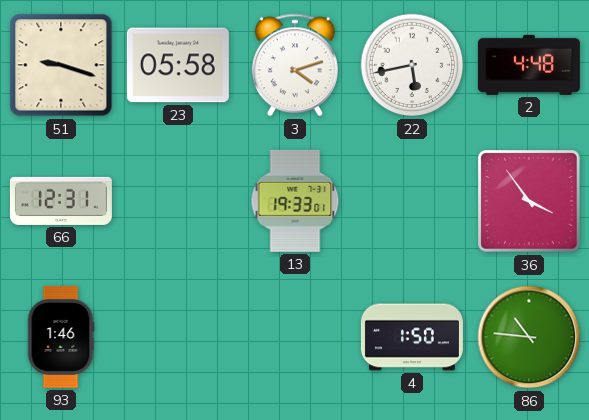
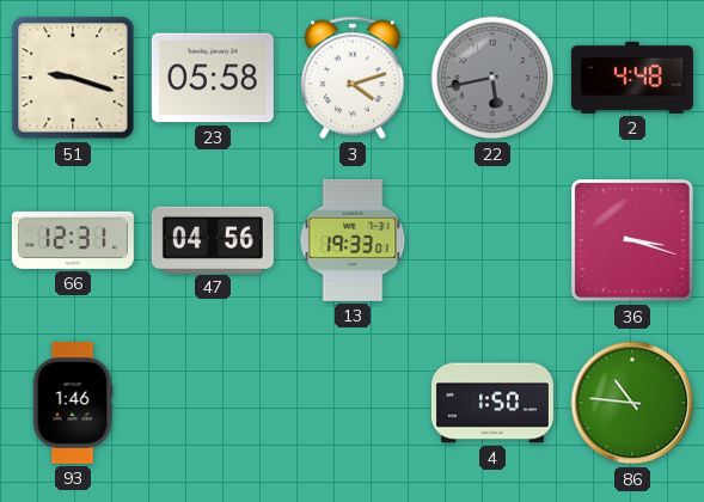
22 dial: white -> grey
47: none -> 04:56
36: 3:54 -> 3:18
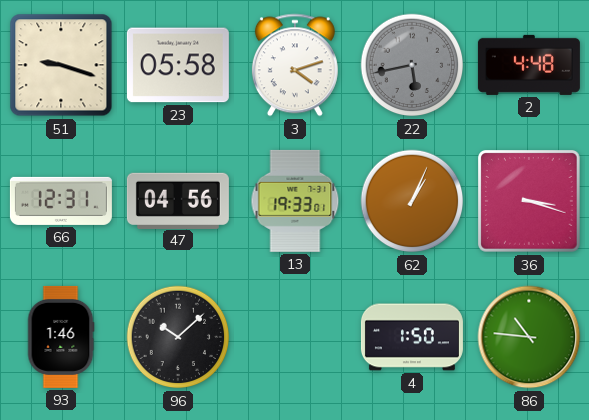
62: none -> 1:04
96: none -> 10:08
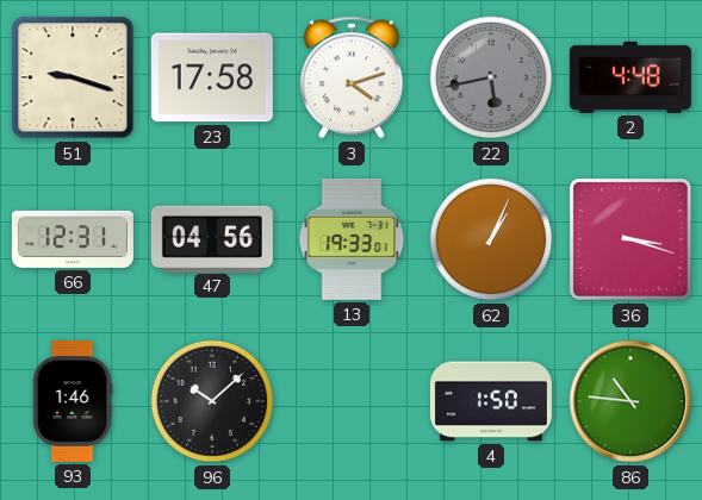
23: 05:58 -> 17:58
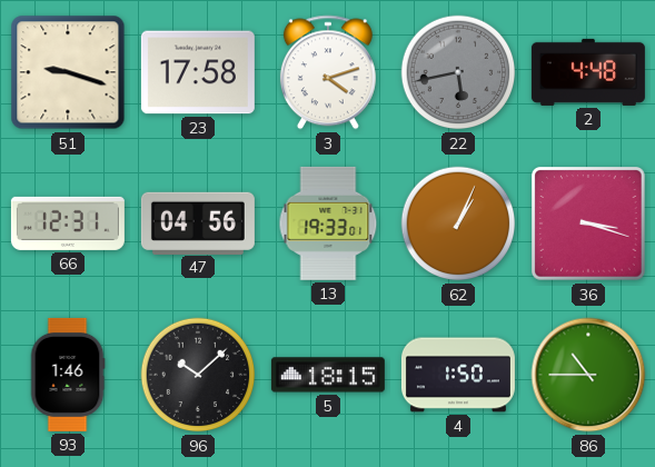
5: none -> 18:15
86: 10:46 -> 10:45
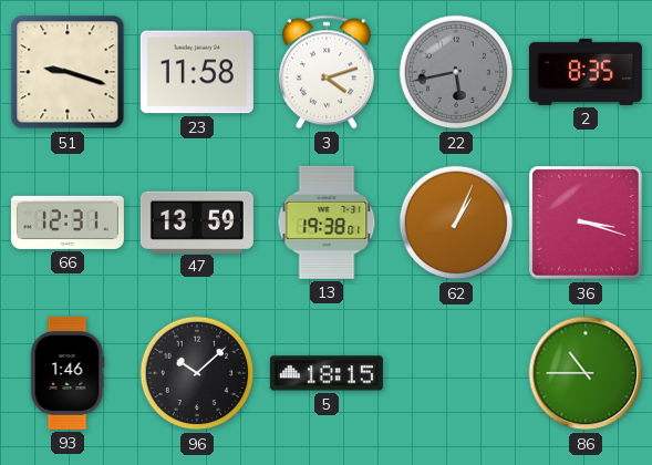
23: 17:58 -> 11:58
2: 4:48 -> 8:35
47: 04:56 -> 13:59
13: 19:33 -> 19:38
4: 1:50 -> none
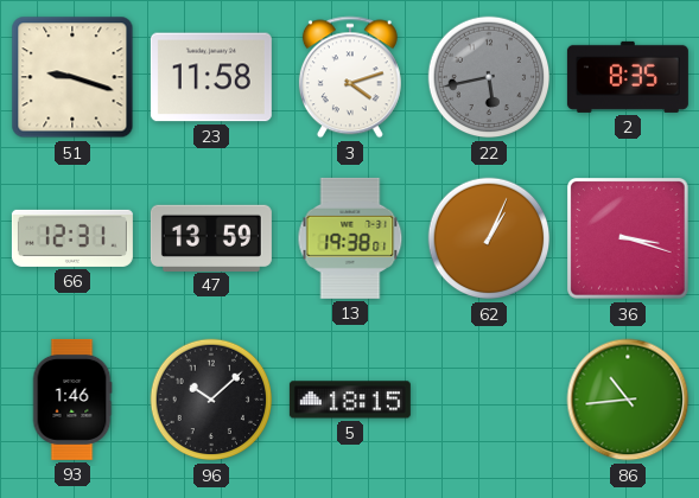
86: 10:45 -> 10:44
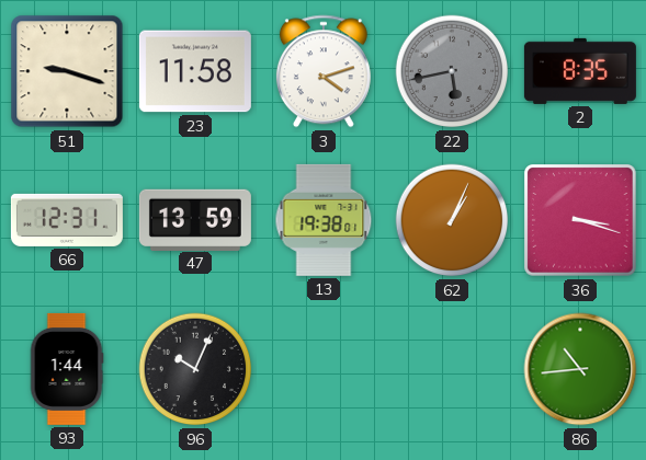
93: 1:46 -> 1:44
96: 10:08 -> 10:04
5: 18:15 -> none
